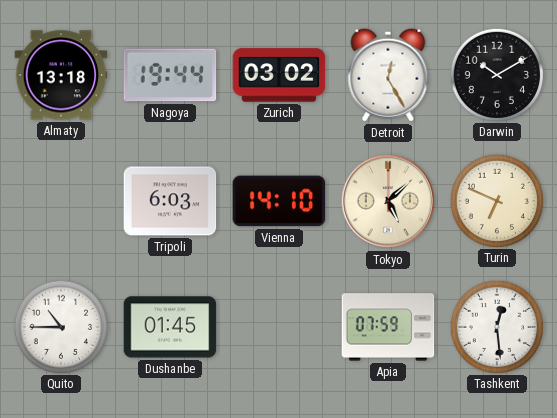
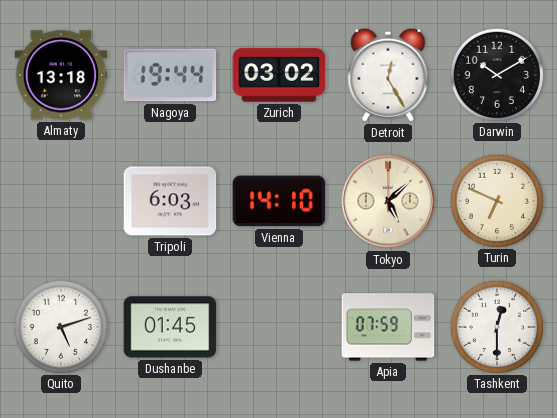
Quito: 10:45 -> 5:12
Tashkent: 12:29 -> 12:30
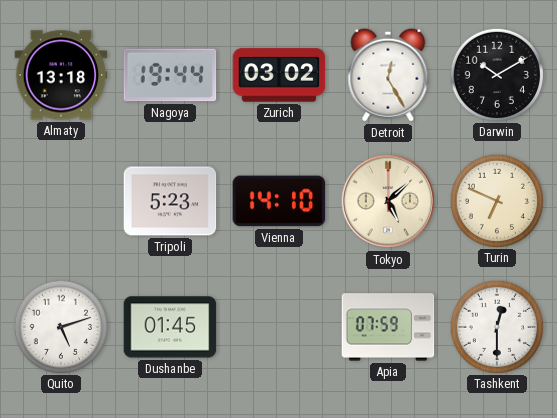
Tripoli: 6:03 -> 5:23
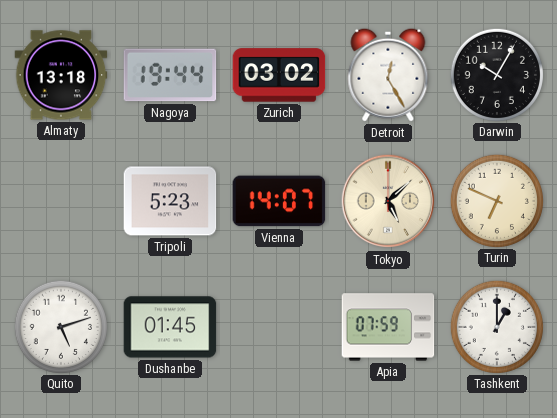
Darwin: 10:10 -> 10:05
Vienna: 14:10 -> 14:07
Tashkent: 12:30 -> 1:00
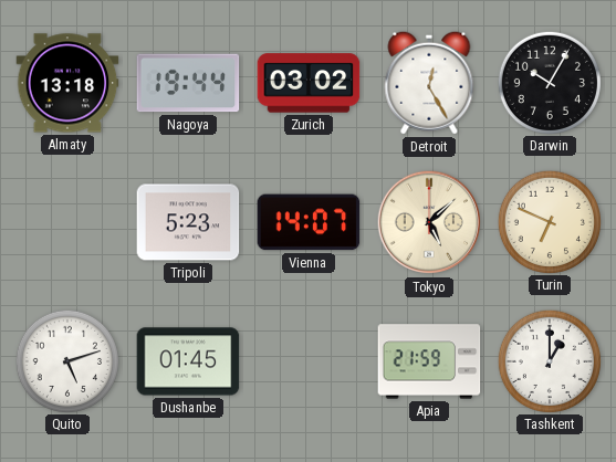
Apia: 07:59 -> 21:59
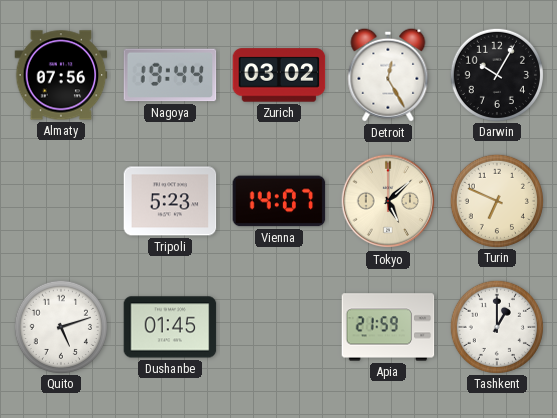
Almaty: 13:18 -> 07:56
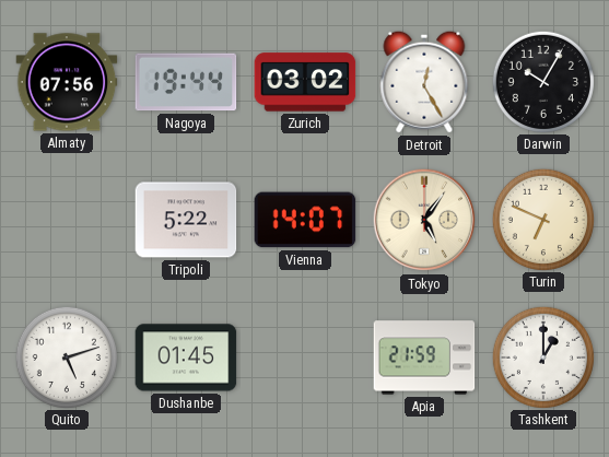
Tripoli: 5:23 -> 5:22
Tokyo: 5:08 -> 5:06
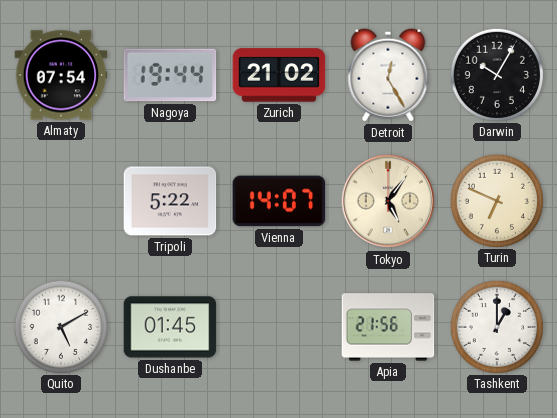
Almaty: 07:56 -> 07:54
Zurich: 03:02 -> 21:02
Quito: 5:12 -> 5:10
Apia: 21:59 -> 21:56
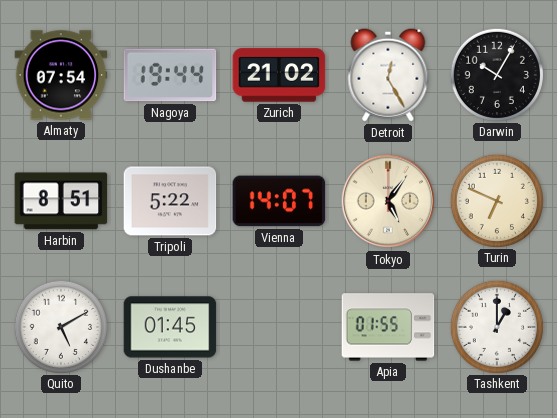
Harbin: none -> 8:51
Apia: 21:56 -> 01:55
